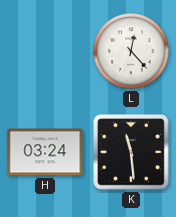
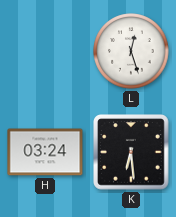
L: 12:23 -> 12:27
K: 11:29 -> 6:29
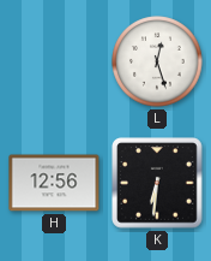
H: 03:24 -> 12:56
K: 6:29 -> 6:31
